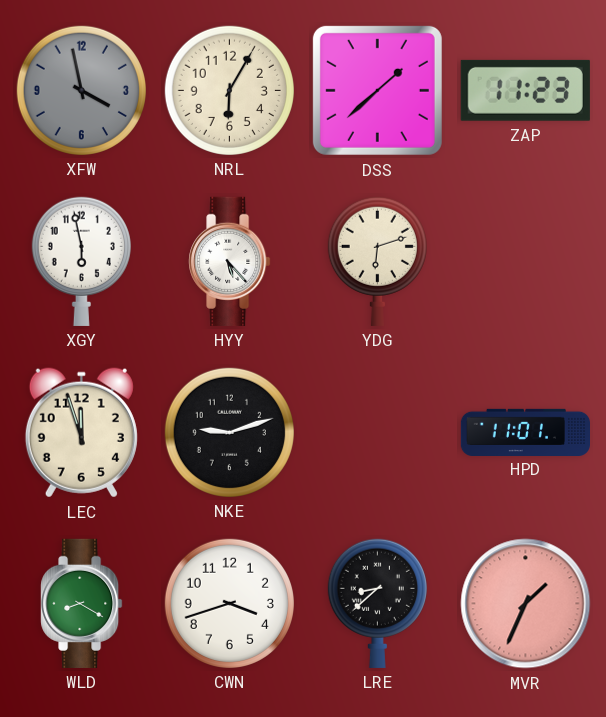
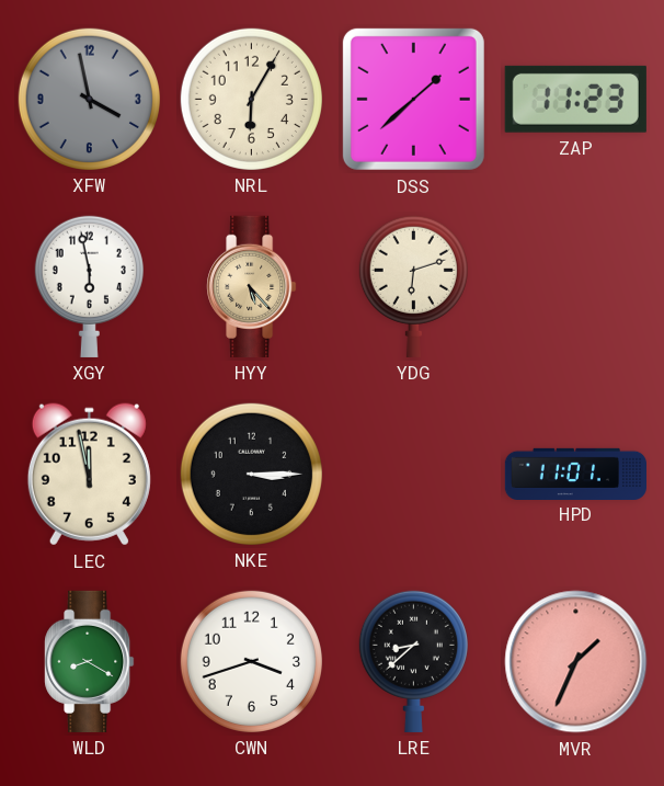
HYY dial: white -> champagne
LEC: 11:57 -> 11:58
NKE: 9:12 -> 3:15
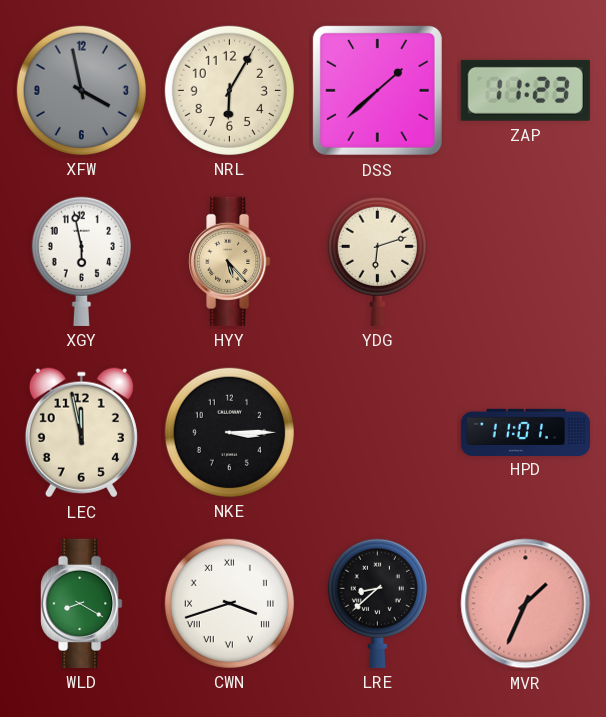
CWN numerals: Arabic -> Roman
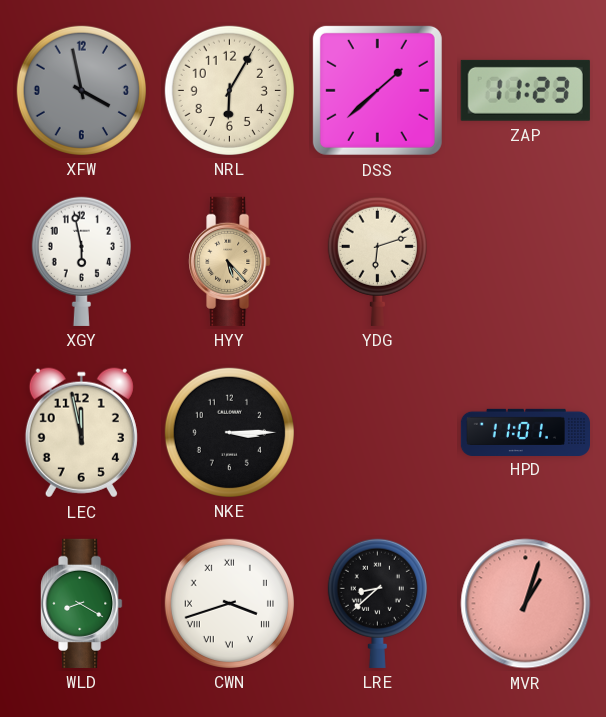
MVR: 1:34 -> 1:03
